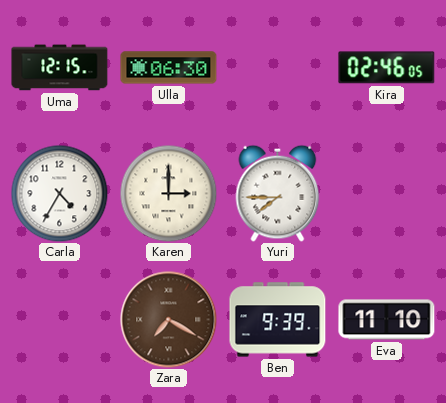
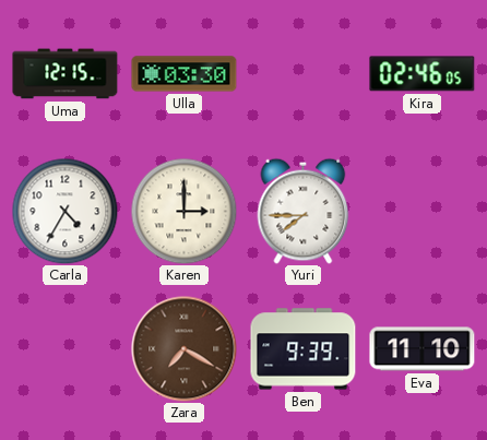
Ulla: 06:30 -> 03:30
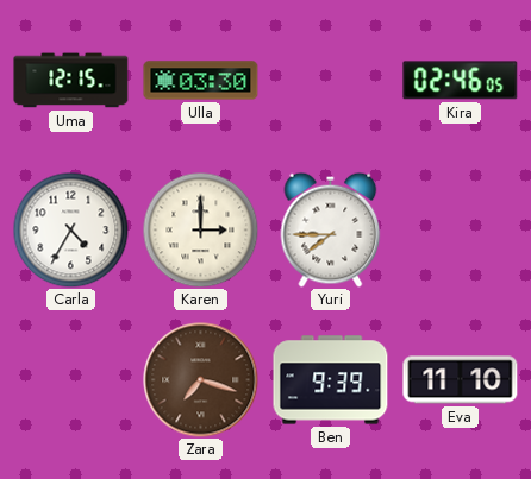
Zara: 7:20 -> 7:18
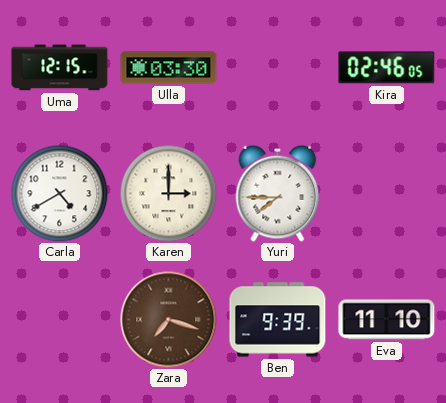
Carla: 4:35 -> 4:40
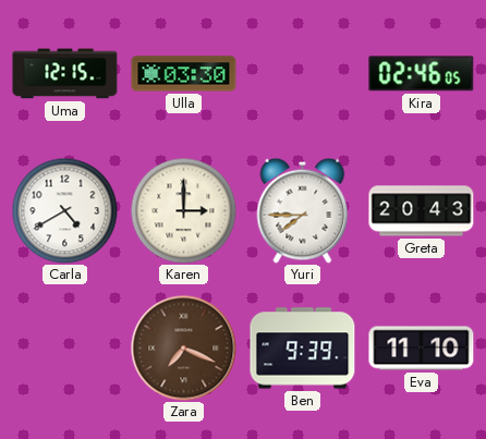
Greta: none -> 20:43
Zara: 7:18 -> 7:19
